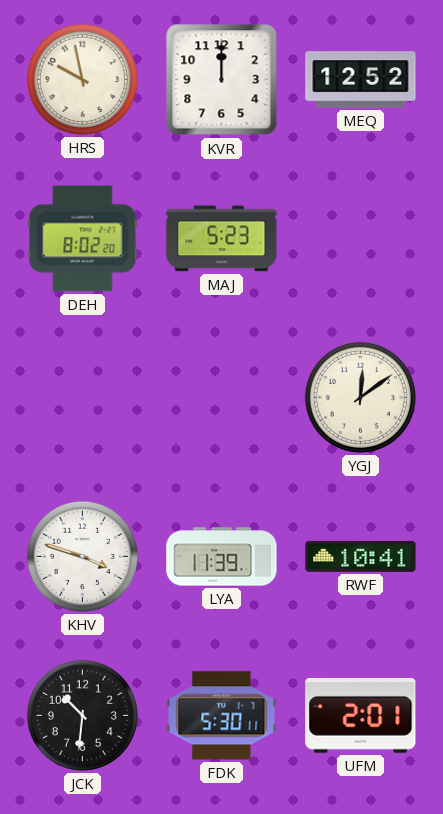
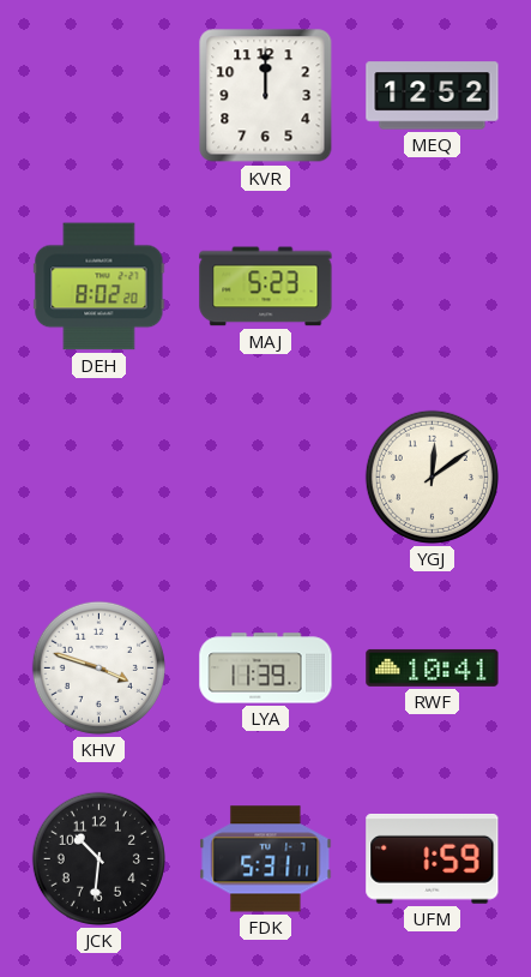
HRS: 9:58 -> none
FDK: 5:30 -> 5:31
UFM: 2:01 -> 1:59
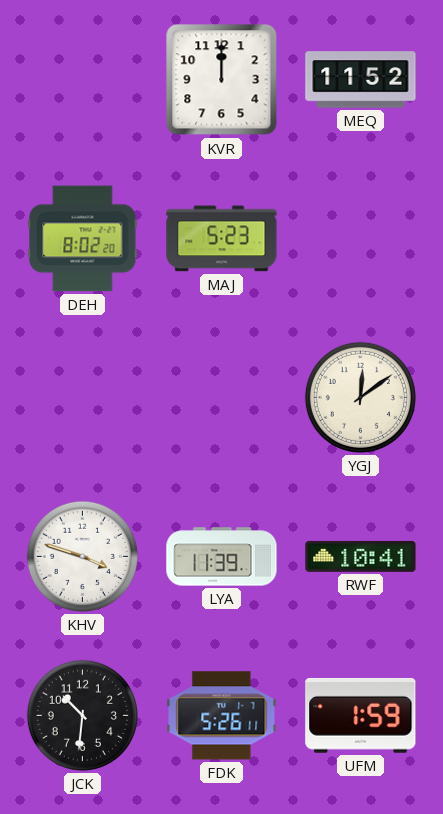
MEQ: 12:52 -> 11:52
FDK: 5:31 -> 5:26
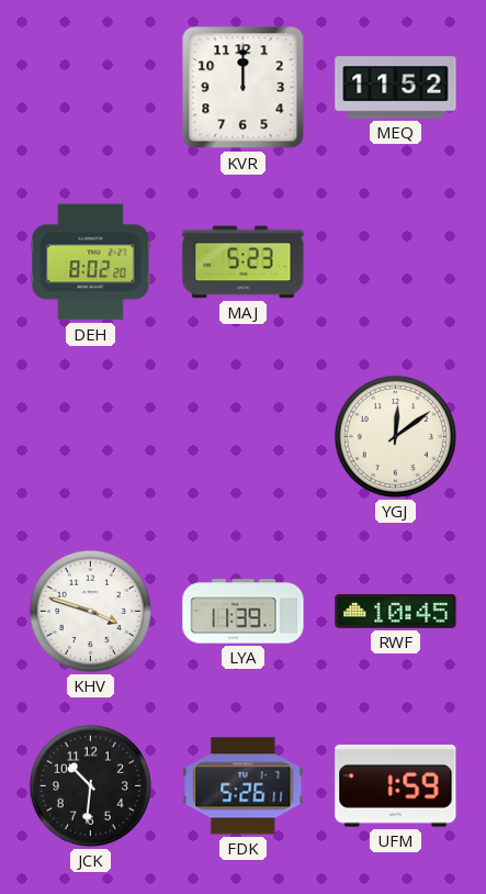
RWF: 10:41 -> 10:45
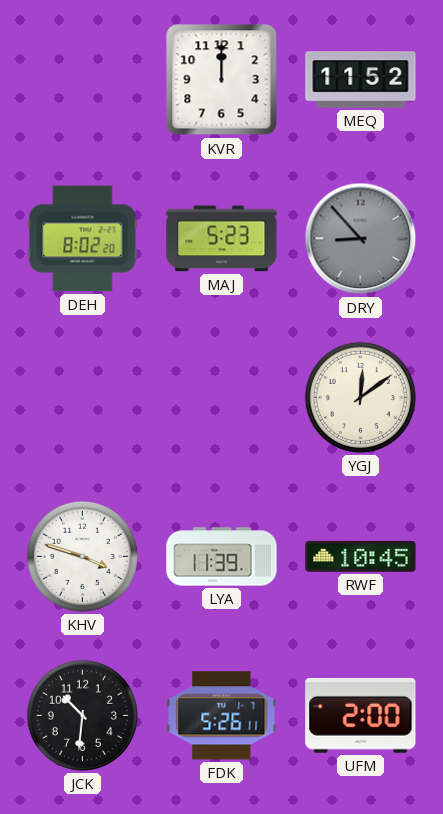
DRY: none -> 8:53
UFM: 1:59 -> 2:00
